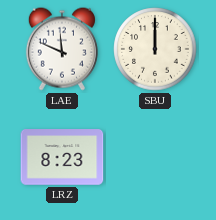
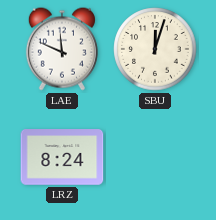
SBU: 12:00 -> 12:03
LRZ: 8:23 -> 8:24
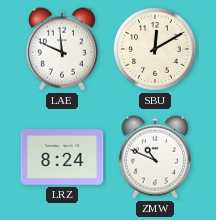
SBU: 12:03 -> 12:10
ZMW: none -> 10:49
